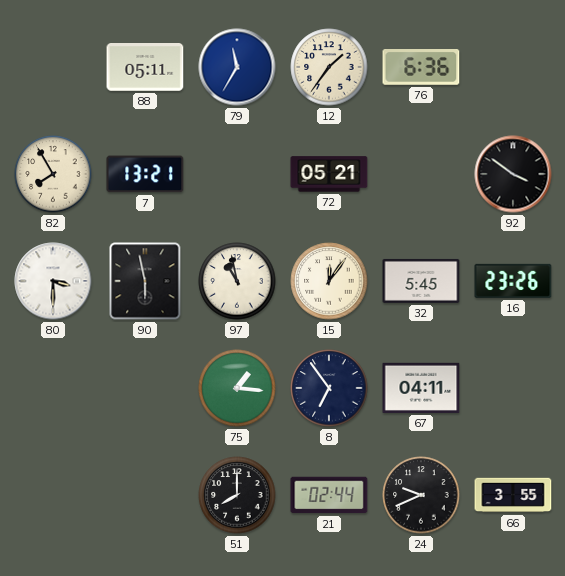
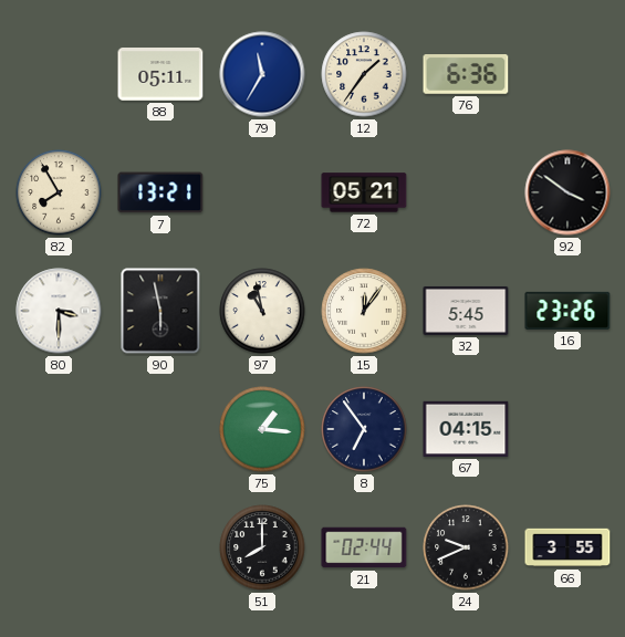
67: 04:11 -> 04:15
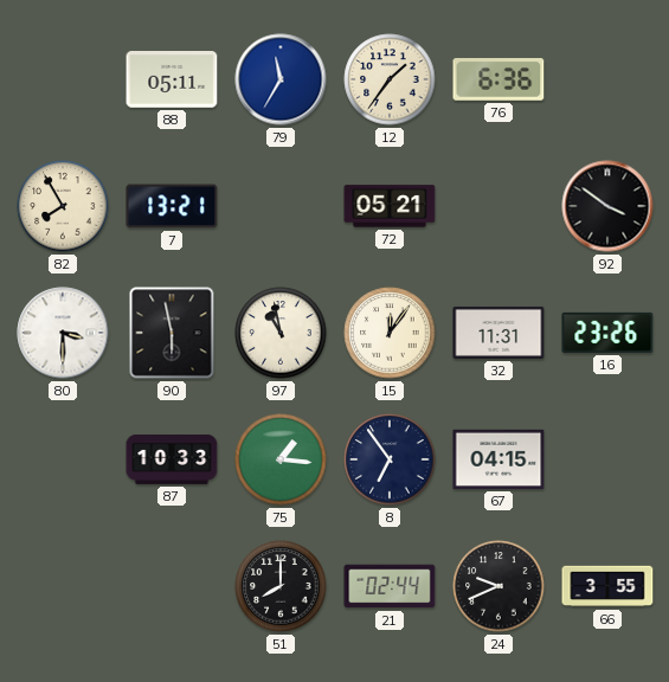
32: 5:45 -> 11:31
87: none -> 10:33
